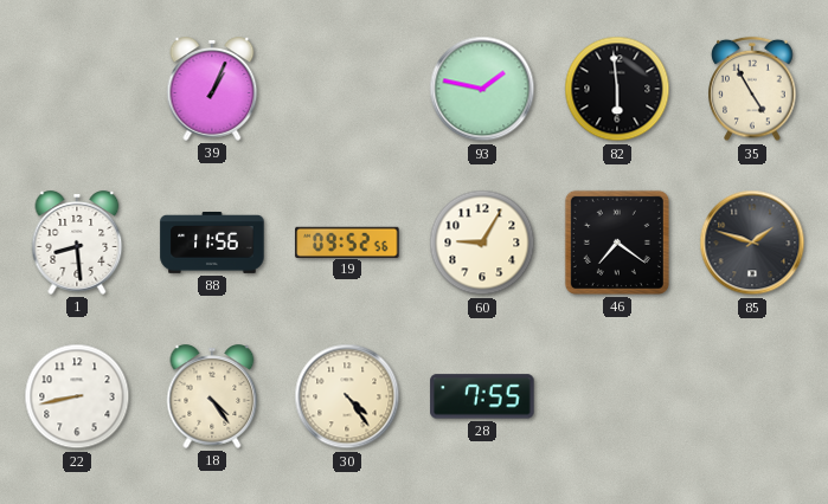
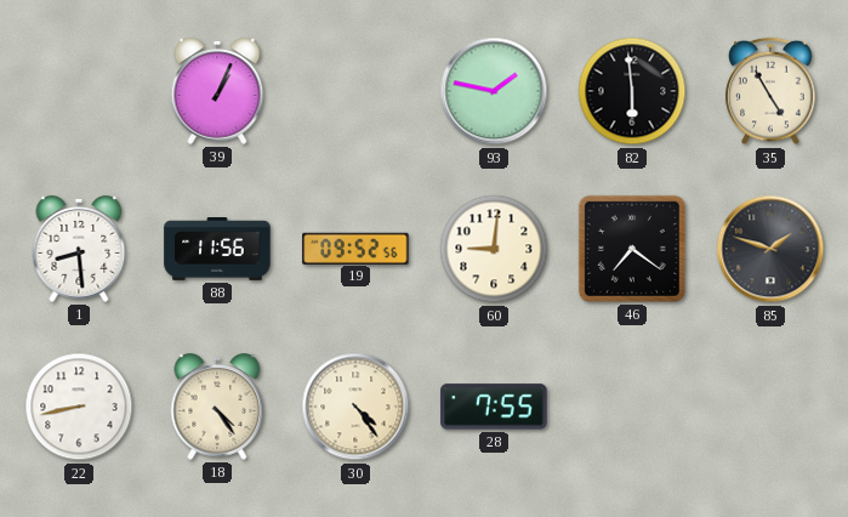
60: 9:05 -> 9:01
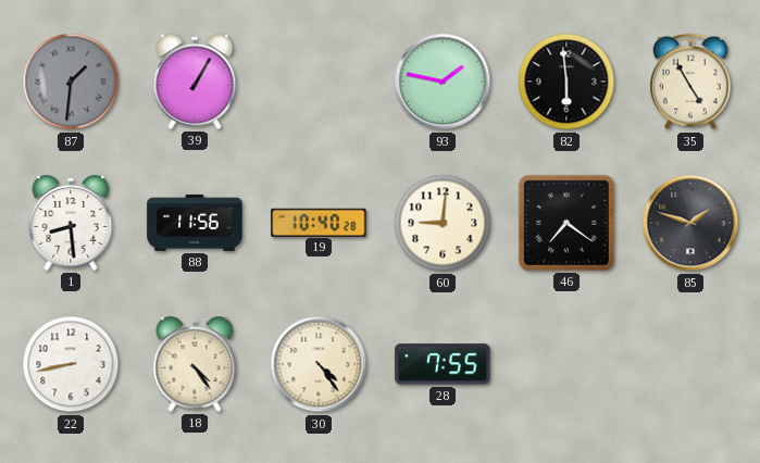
87: none -> 1:31
39: 1:04 -> 1:05
19: 09:52 -> 10:40
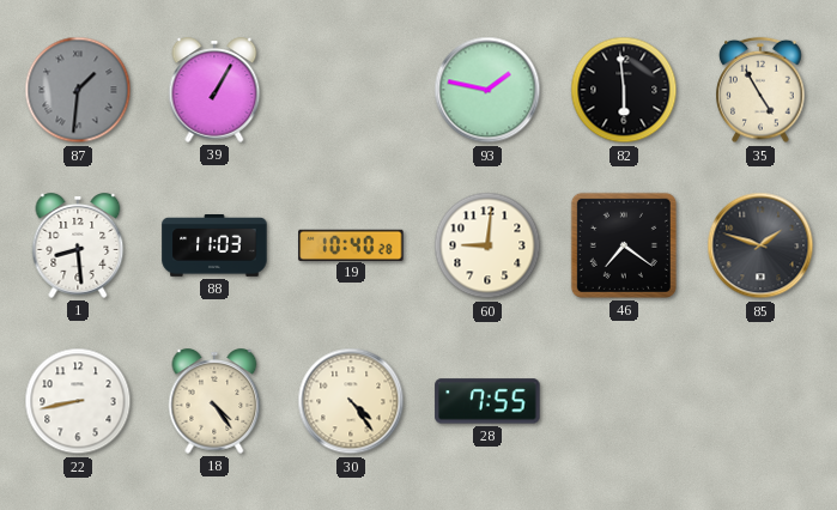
88: 11:56 -> 11:03
